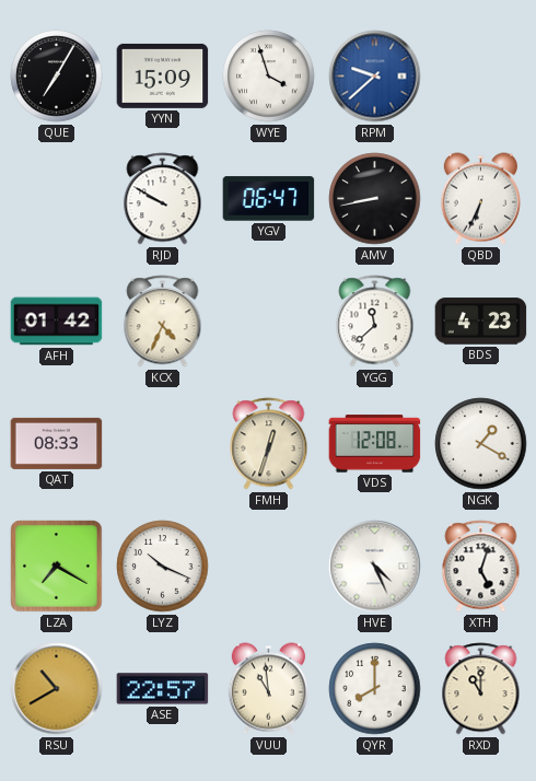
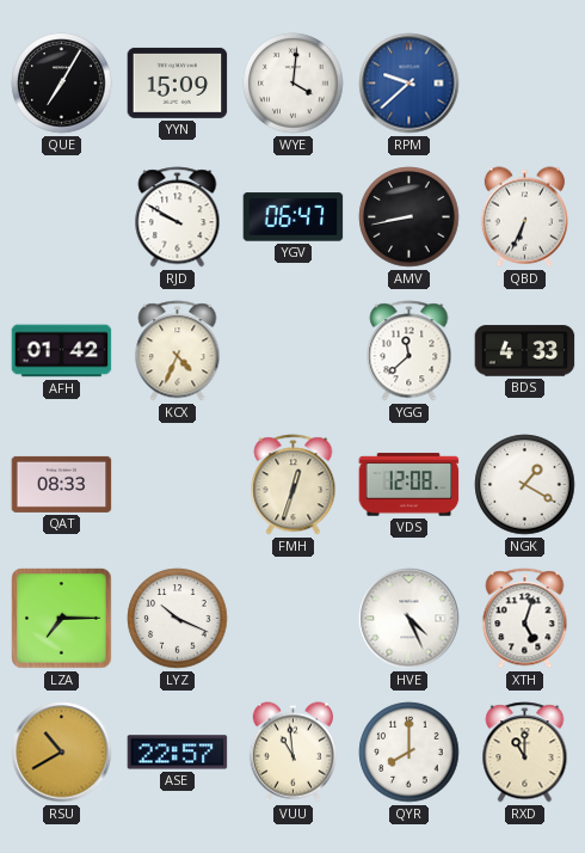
WYE: 3:57 -> 4:01
BDS: 4:23 -> 4:33
LZA: 7:20 -> 7:15
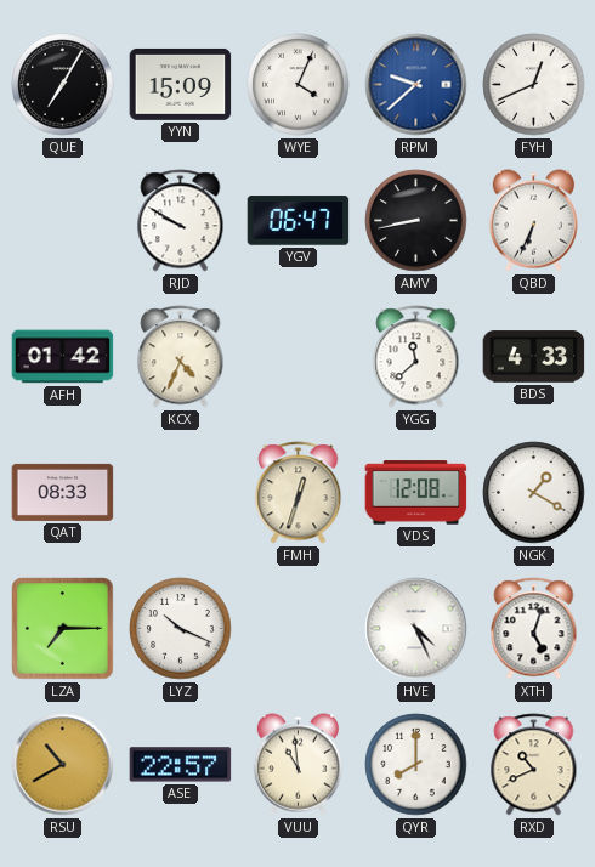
WYE: 4:01 -> 4:04
FYH: none -> 12:41
RXD: 11:00 -> 10:41
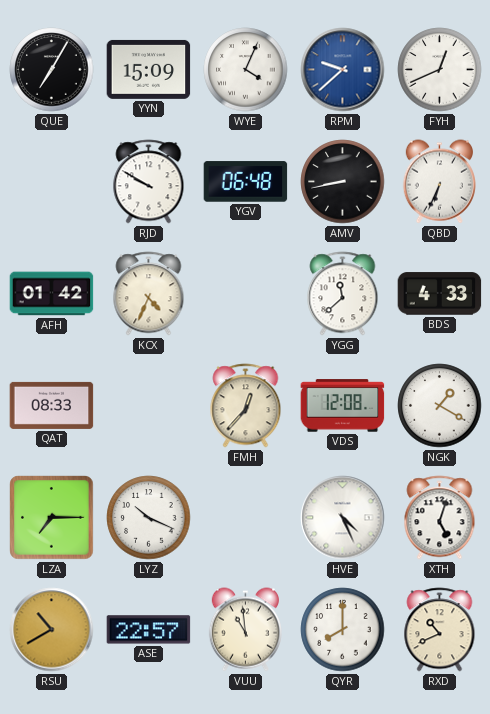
YGV: 06:47 -> 06:48
FMH: 12:33 -> 12:37
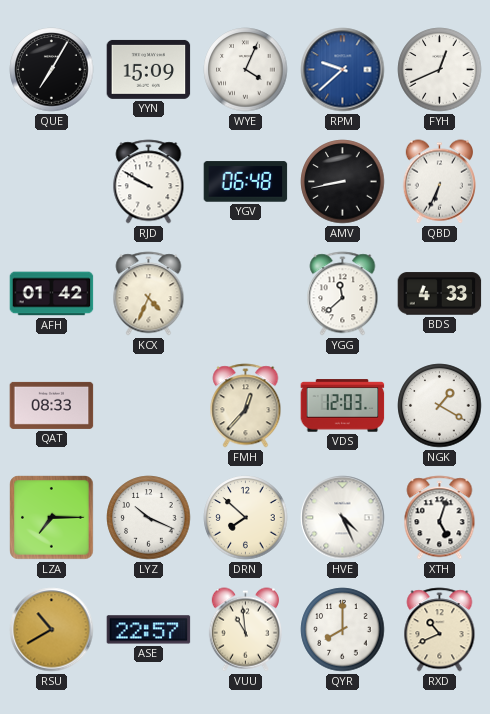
VDS: 12:08 -> 12:03
DRN: none -> 7:52
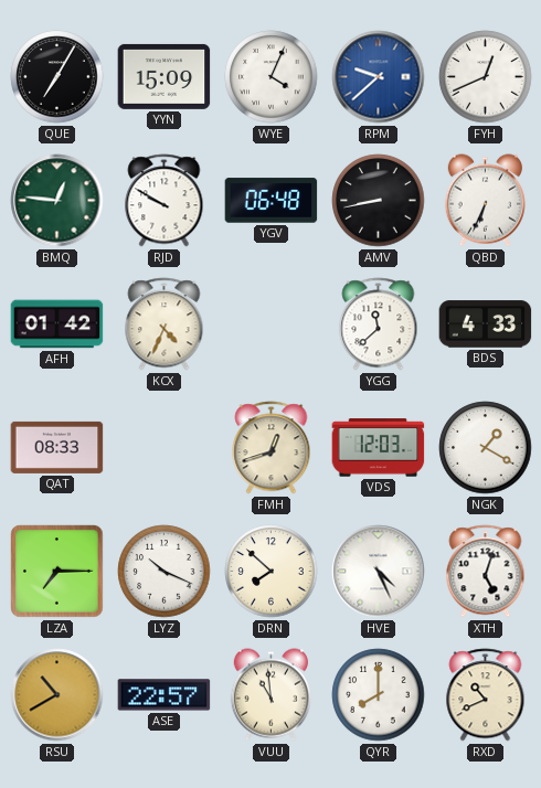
BMQ: none -> 12:46
FMH: 12:37 -> 12:42
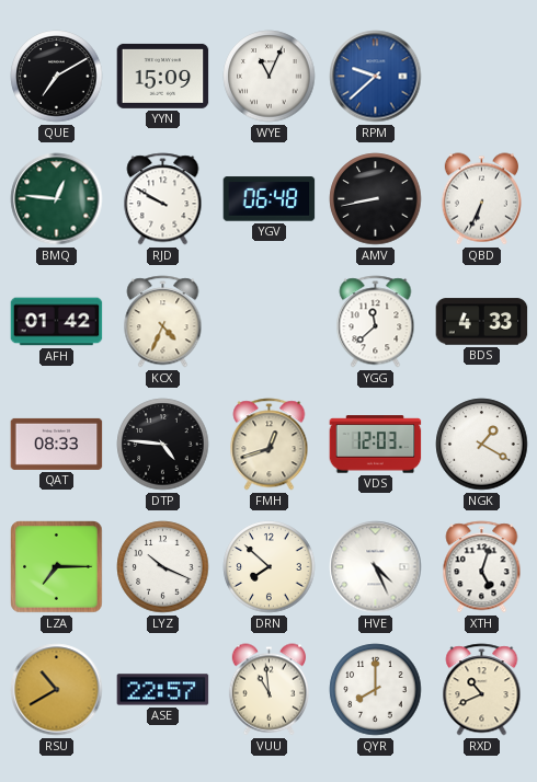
QUE: 7:05 -> 7:10
WYE: 4:04 -> 11:04
FYH: 12:41 -> none
DTP: none -> 4:46
